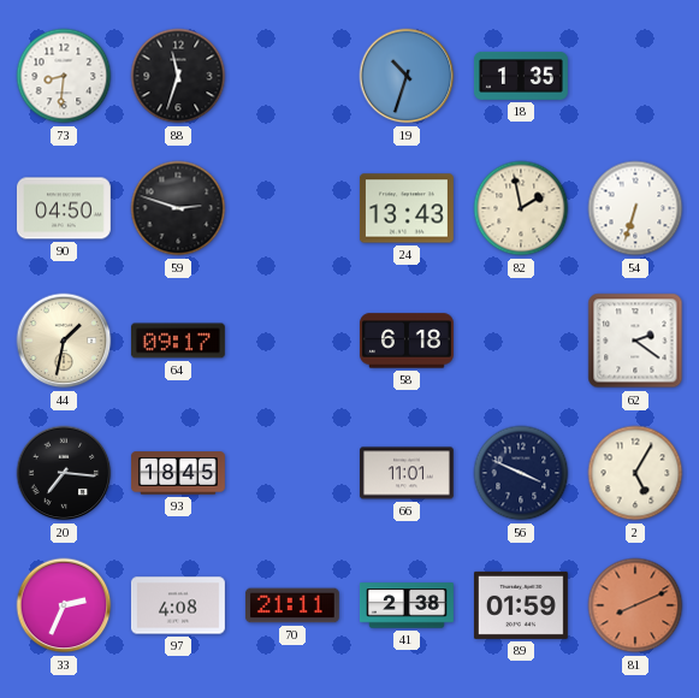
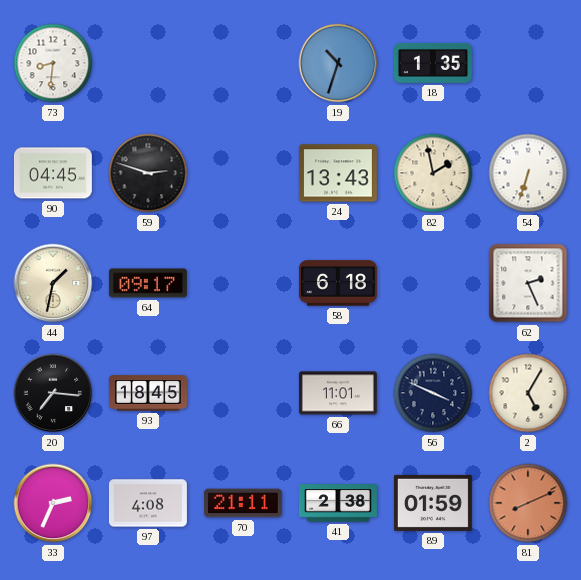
88: 11:33 -> none
90: 04:50 -> 04:45
62: 2:21 -> 2:26
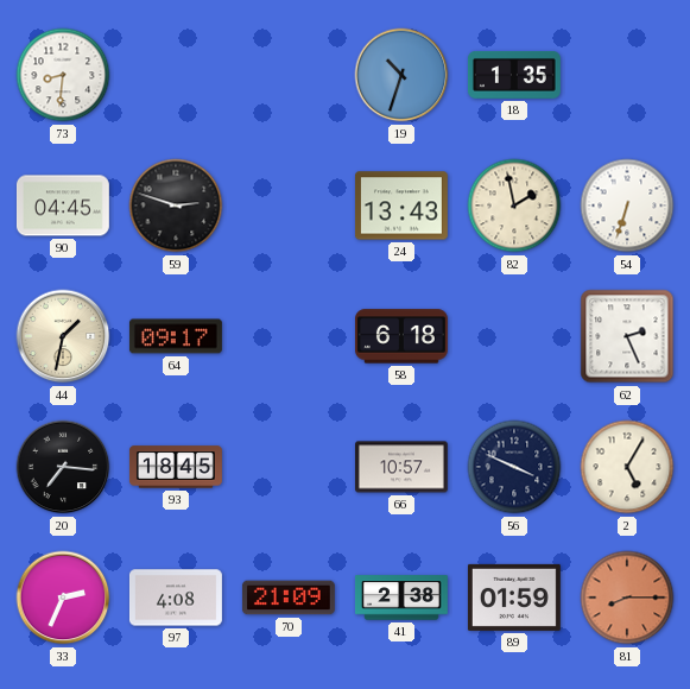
66: 11:01 -> 10:57
70: 21:11 -> 21:09
81: 8:11 -> 8:15
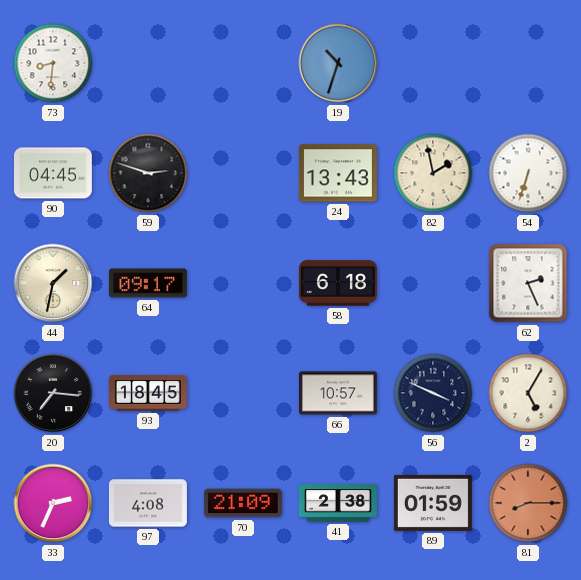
18: 1:35 -> none
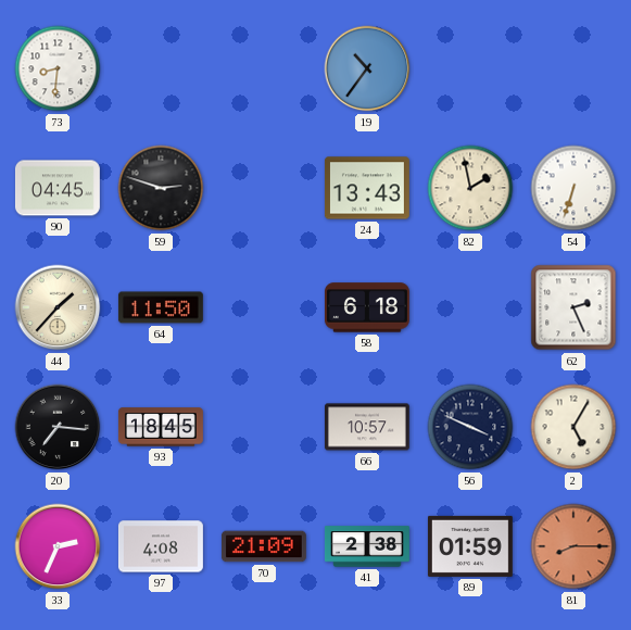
19: 10:33 -> 10:36
44: 1:32 -> 1:37
64: 09:17 -> 11:50
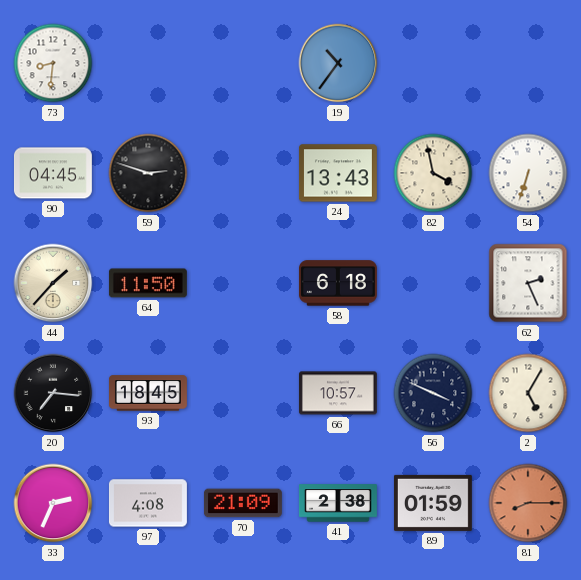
82: 1:58 -> 3:58
